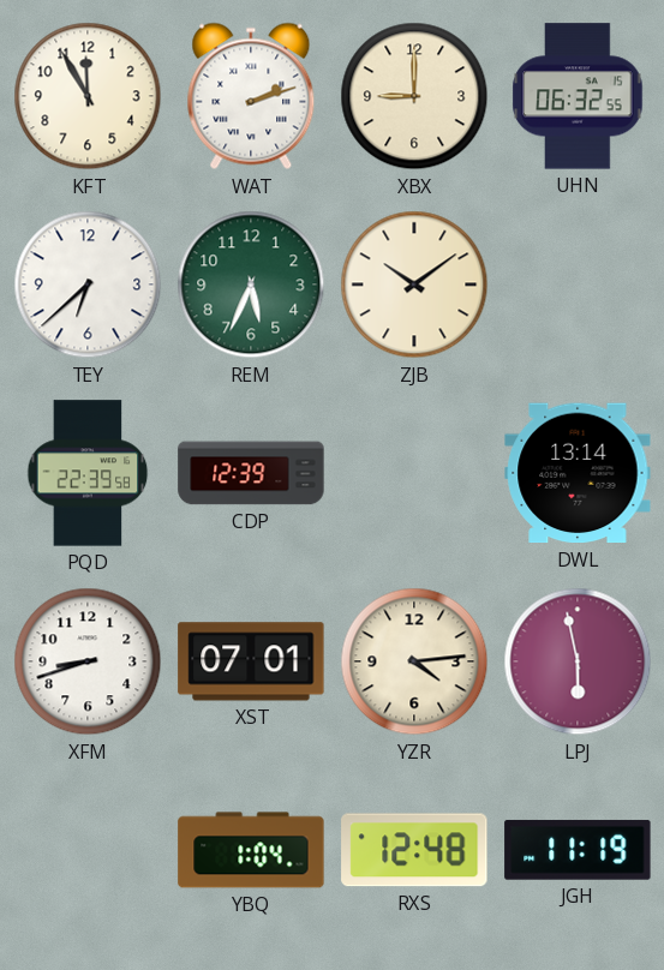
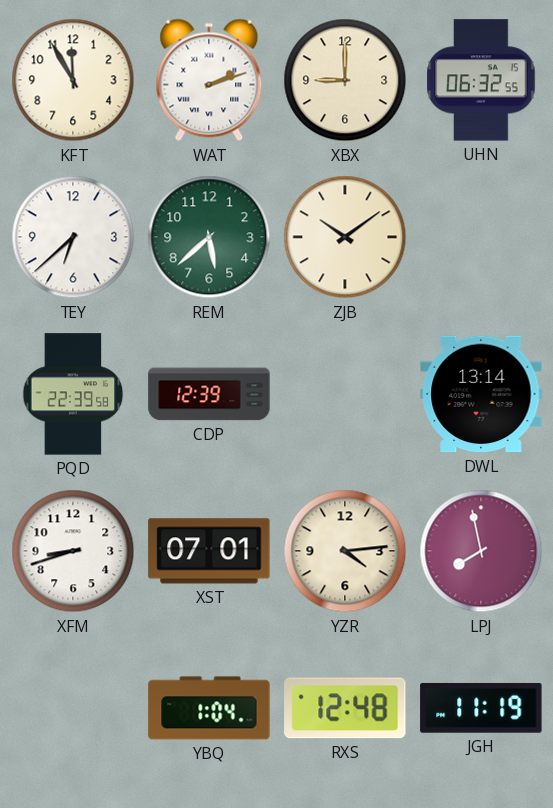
REM: 5:34 -> 5:38
LPJ: 5:58 -> 7:58
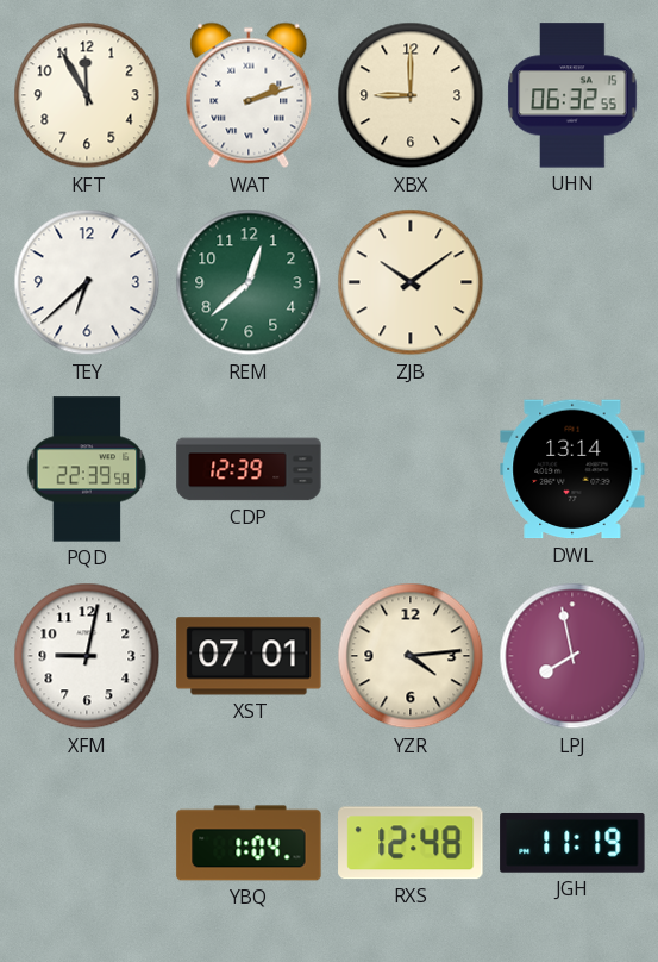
REM: 5:38 -> 12:38
XFM: 8:42 -> 9:02
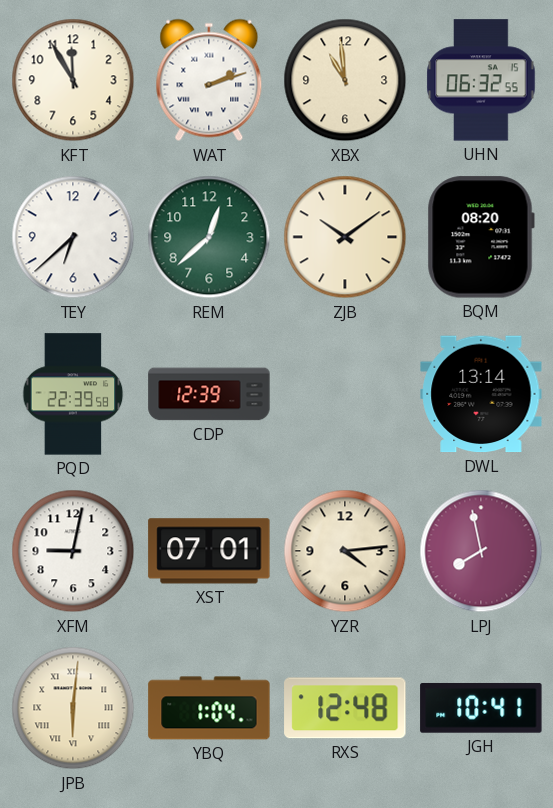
XBX: 9:00 -> 10:59
BQM: none -> 08:20
JPB: none -> 6:01
JGH: 11:19 -> 10:41
